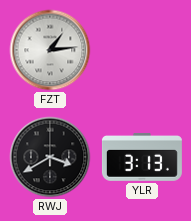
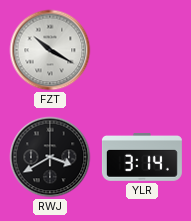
FZT: 1:14 -> 10:20
YLR: 3:13 -> 3:14
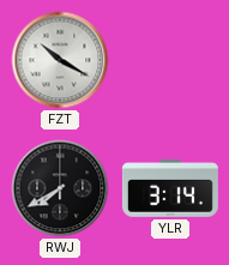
RWJ: 3:40 -> 7:40
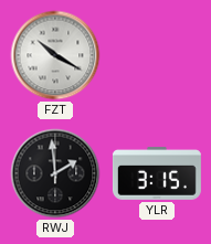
RWJ: 7:40 -> 1:59
YLR: 3:14 -> 3:15
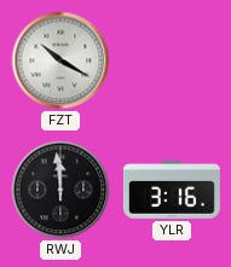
RWJ: 1:59 -> 11:59
YLR: 3:15 -> 3:16
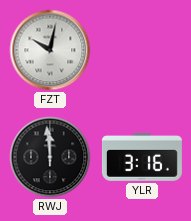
FZT: 10:20 -> 10:02
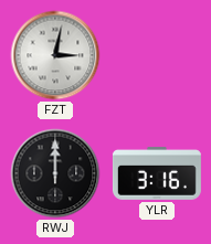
FZT: 10:02 -> 3:02
RWJ: 11:59 -> 12:00
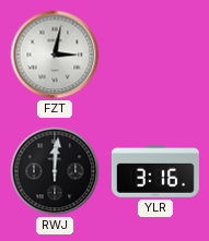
RWJ: 12:00 -> 12:01
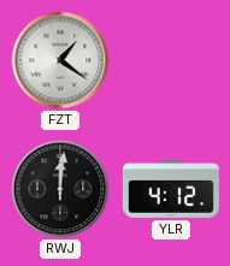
FZT: 3:02 -> 1:21
YLR: 3:16 -> 4:12
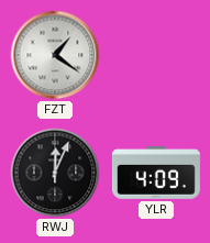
RWJ: 12:01 -> 12:04
YLR: 4:12 -> 4:09
